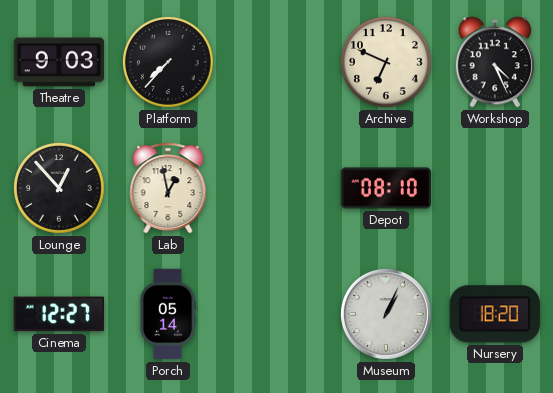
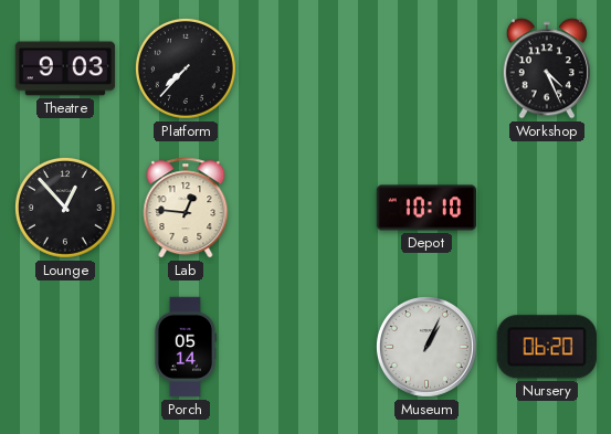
Archive: 6:49 -> none
Lab: 12:58 -> 12:46
Depot: 08:10 -> 10:10
Cinema: 12:27 -> none
Nursery: 18:20 -> 06:20
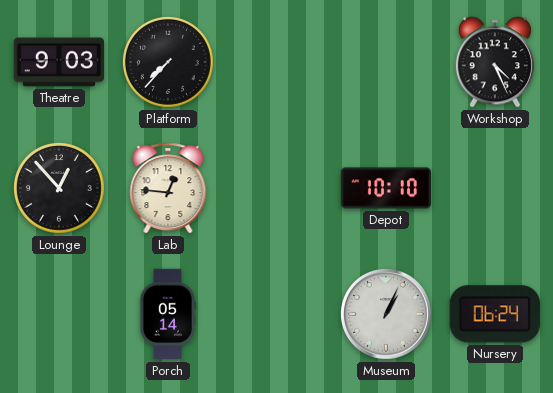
Nursery: 06:20 -> 06:24
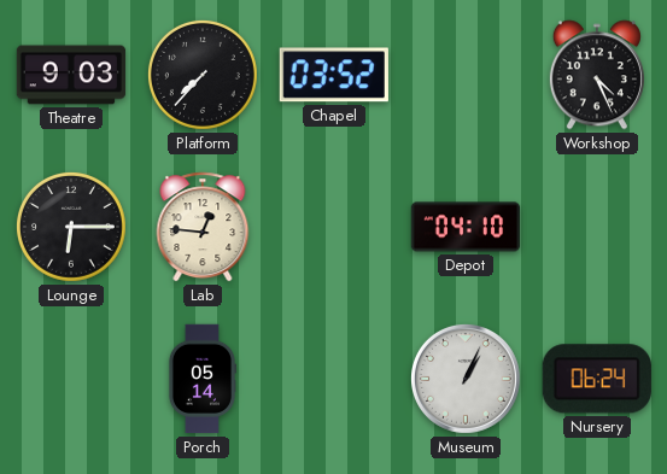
Chapel: none -> 03:52
Lounge: 12:53 -> 6:15
Depot: 10:10 -> 04:10
